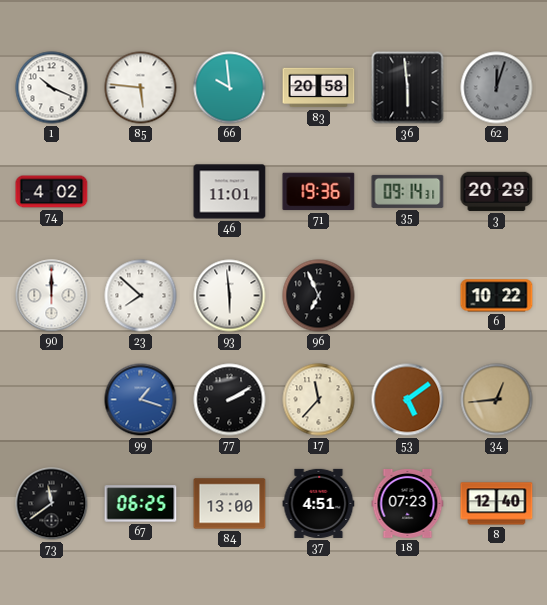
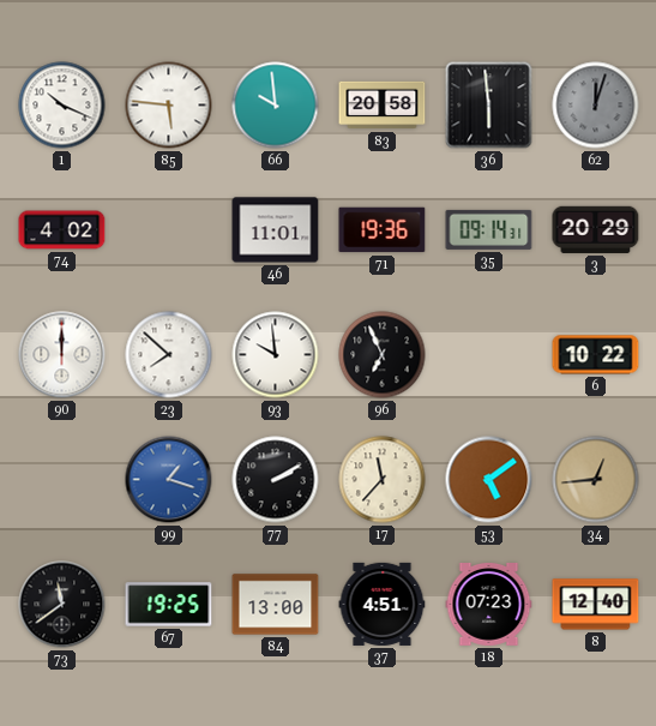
93: 5:59 -> 9:59
67: 06:25 -> 19:25
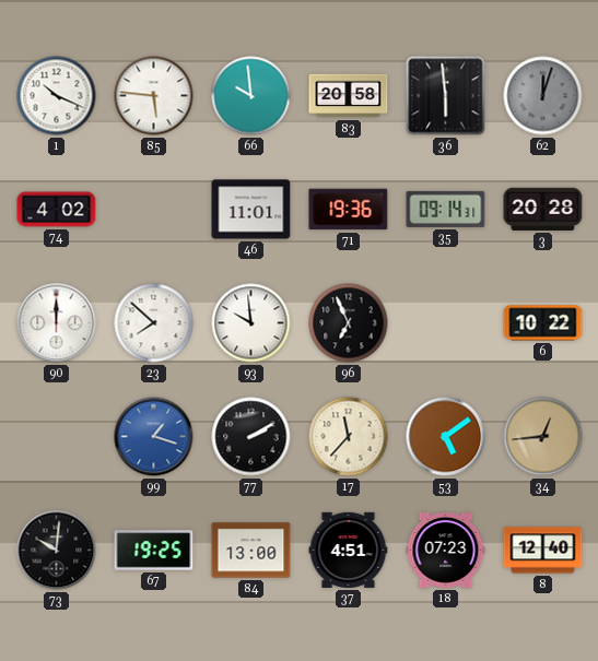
3: 20:29 -> 20:28
73: 11:39 -> 10:01
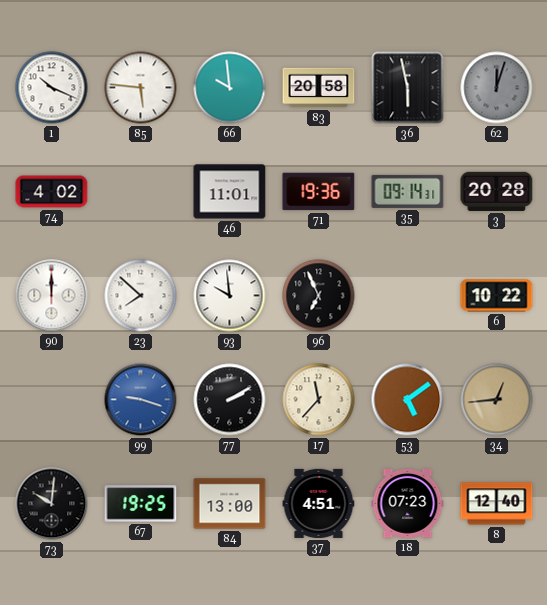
36: 5:59 -> 5:58
99: 1:18 -> 9:18
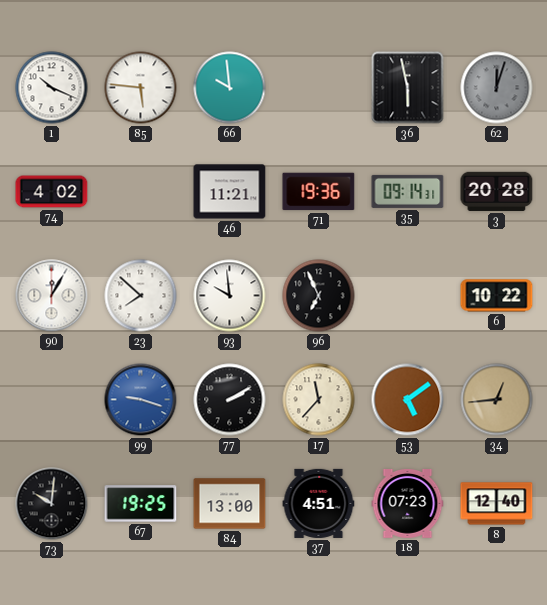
83: 20:58 -> none
46: 11:01 -> 11:21
90: 12:00 -> 12:05
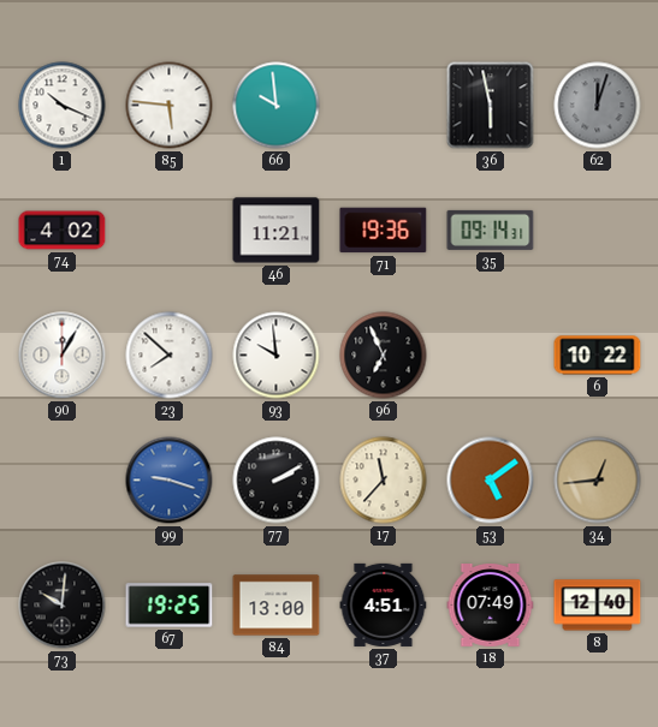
3: 20:28 -> none
18: 07:23 -> 07:49
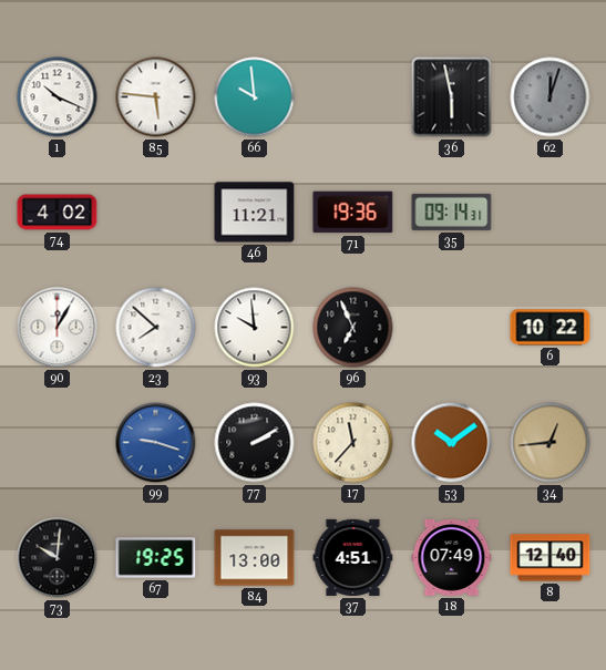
53: 5:09 -> 10:09
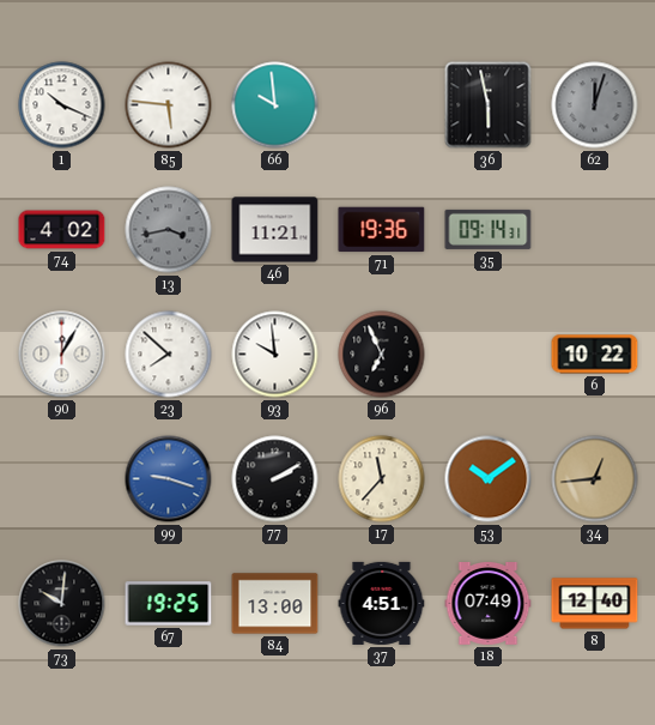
13: none -> 3:43
